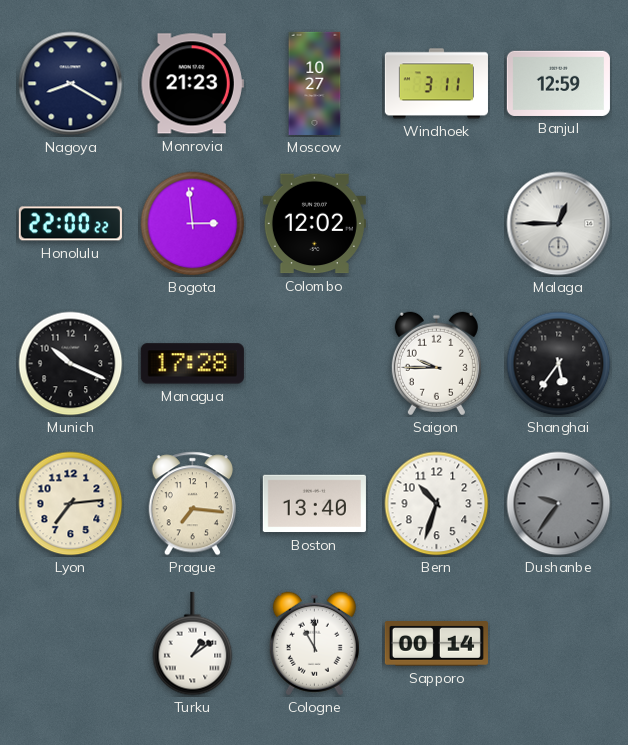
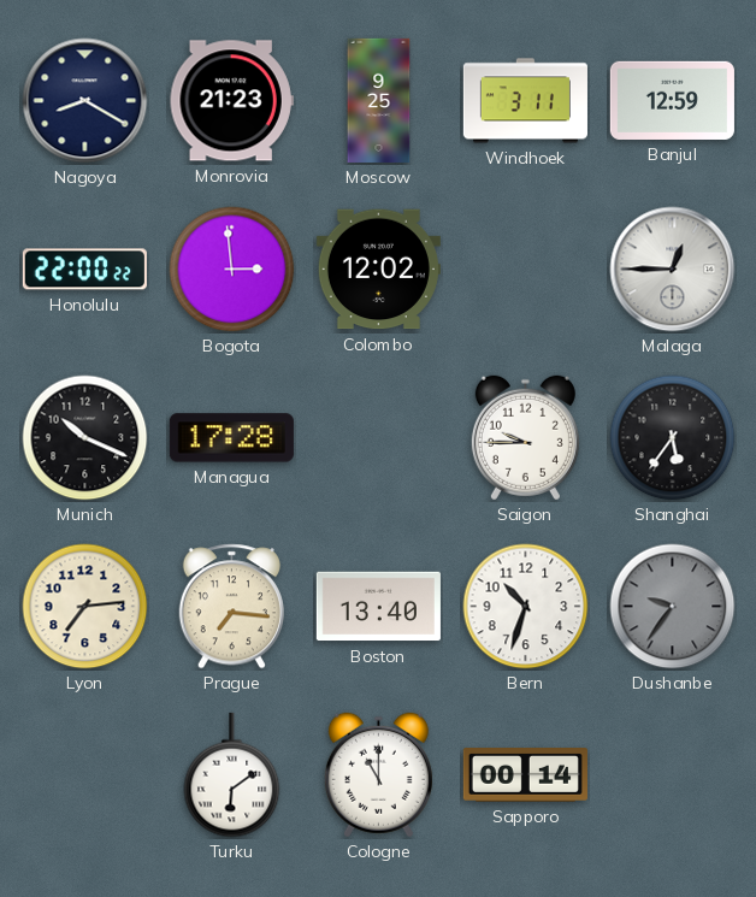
Moscow: 10:27 -> 9:25
Turku: 1:09 -> 6:09
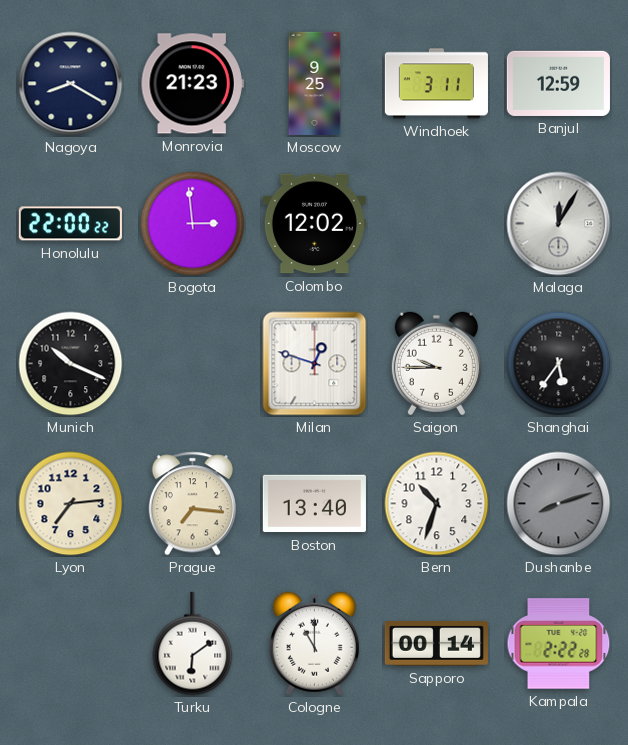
Malaga: 12:45 -> 12:05
Managua: 17:28 -> none
Milan: none -> 12:48
Dushanbe: 9:36 -> 8:12
Kampala: none -> 2:22
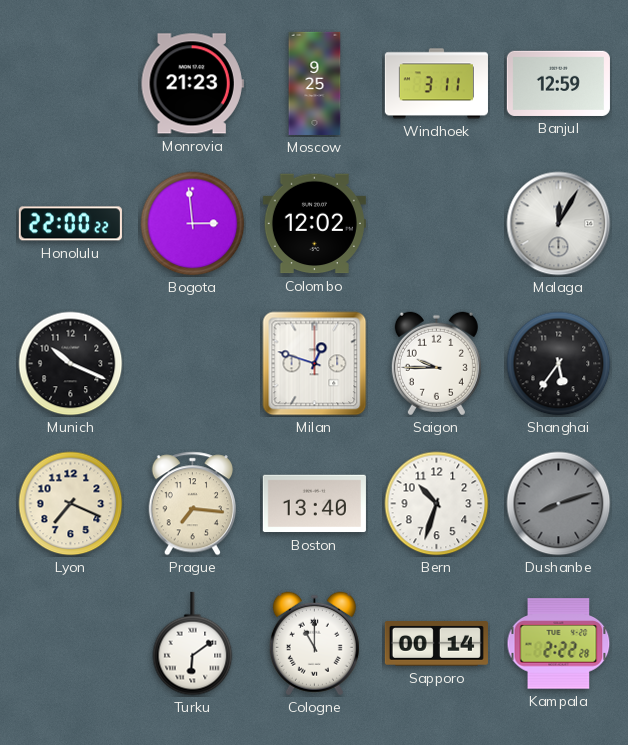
Nagoya: 8:20 -> none
Lyon: 7:14 -> 7:19
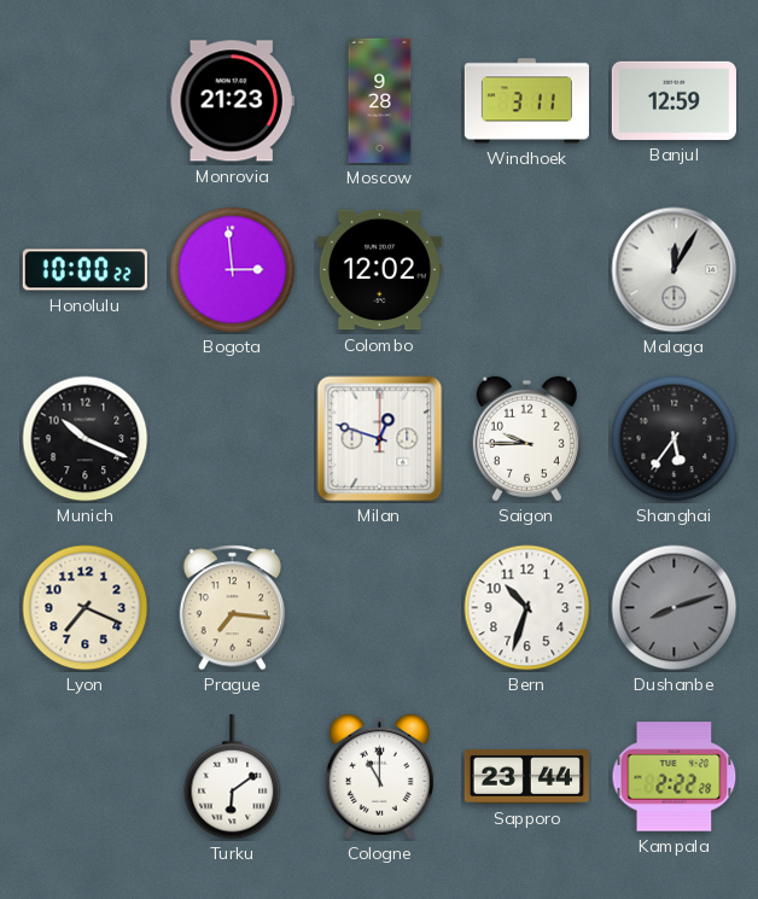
Moscow: 9:25 -> 9:28
Honolulu: 22:00 -> 10:00
Boston: 13:40 -> none
Sapporo: 00:14 -> 23:44
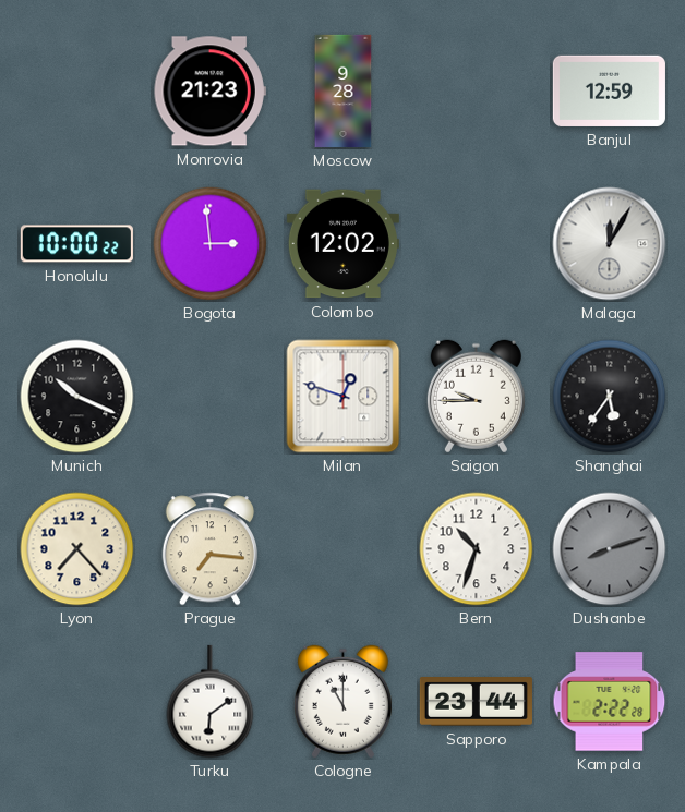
Windhoek: 3:11 -> none
Lyon: 7:19 -> 7:23
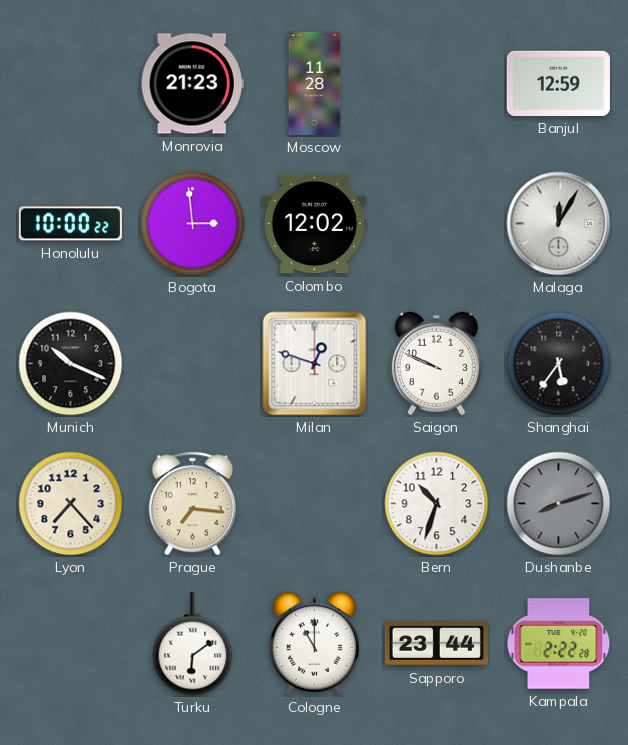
Moscow: 9:28 -> 11:28
Saigon: 9:45 -> 9:49
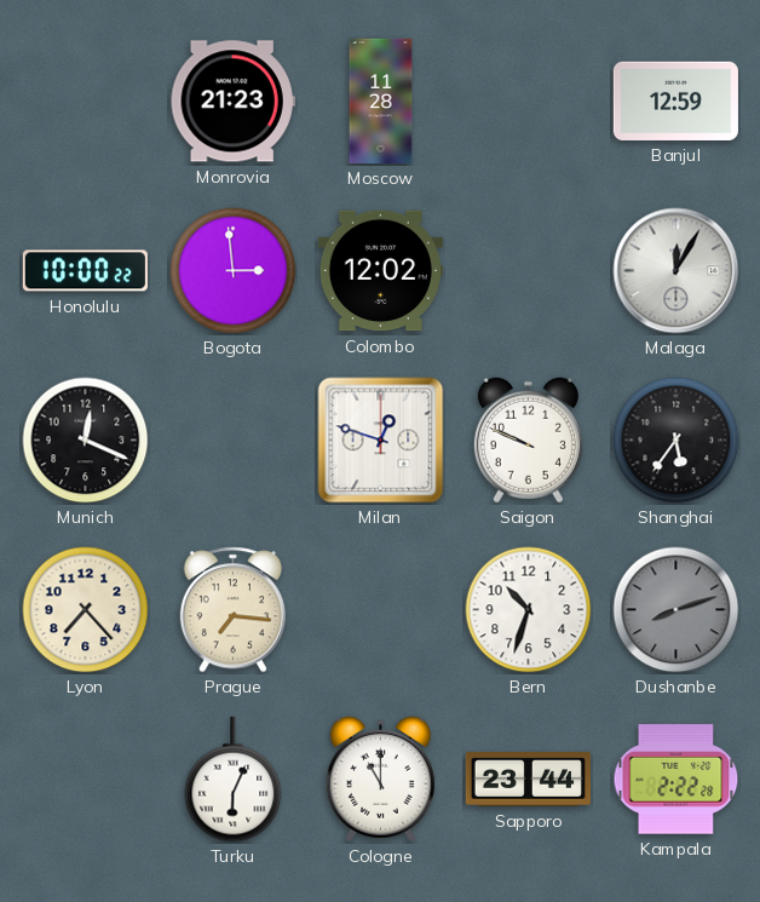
Munich: 10:19 -> 12:19
Turku: 6:09 -> 6:04
